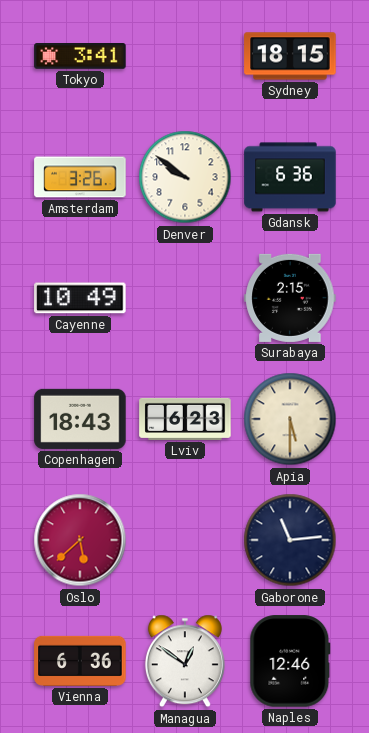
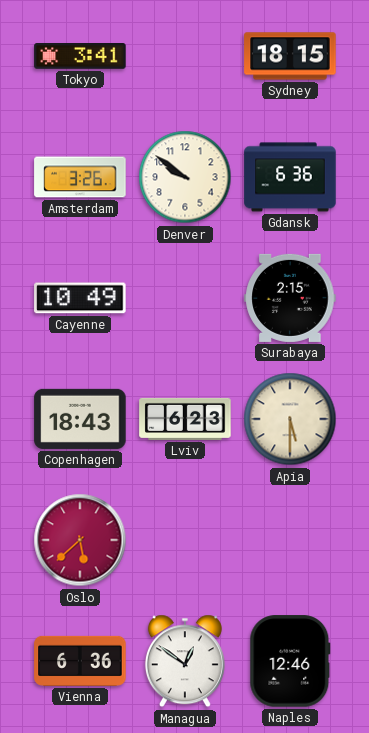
Gaborone: 11:14 -> none
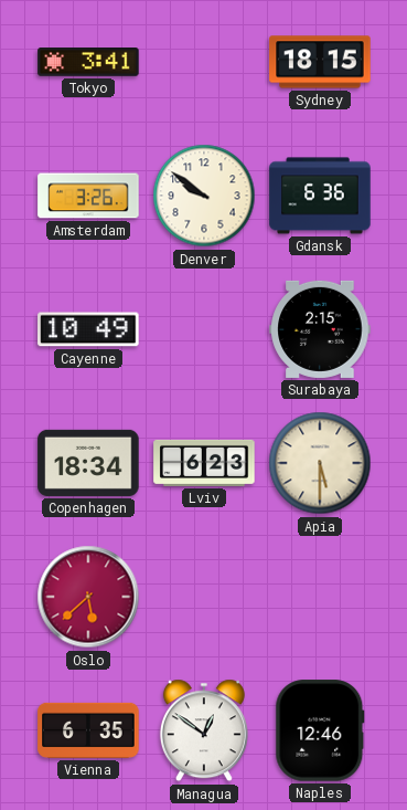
Copenhagen: 18:43 -> 18:34
Vienna: 6:36 -> 6:35
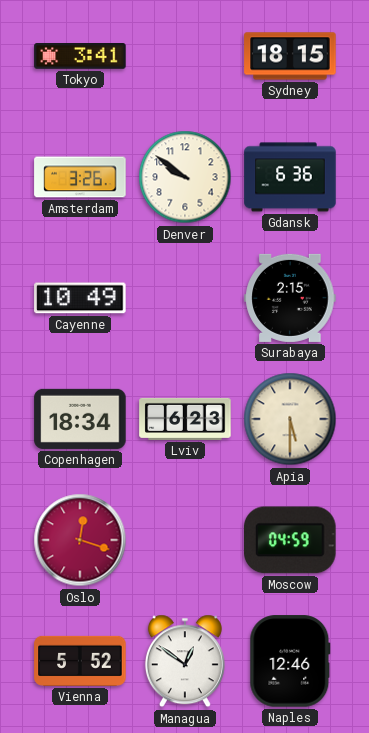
Oslo: 5:38 -> 12:18
Moscow: none -> 04:59
Vienna: 6:35 -> 5:52
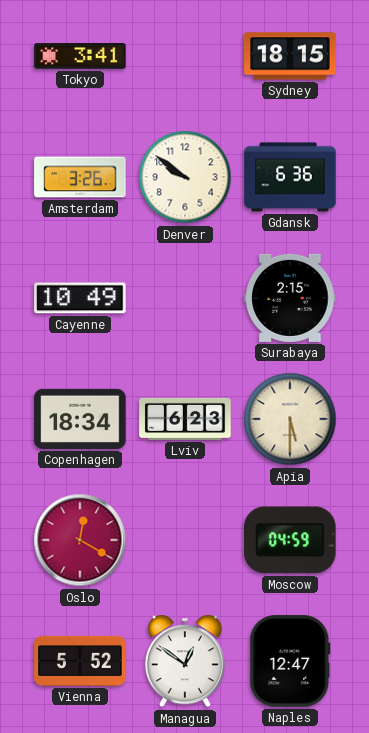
Oslo: 12:18 -> 12:20
Naples: 12:46 -> 12:47
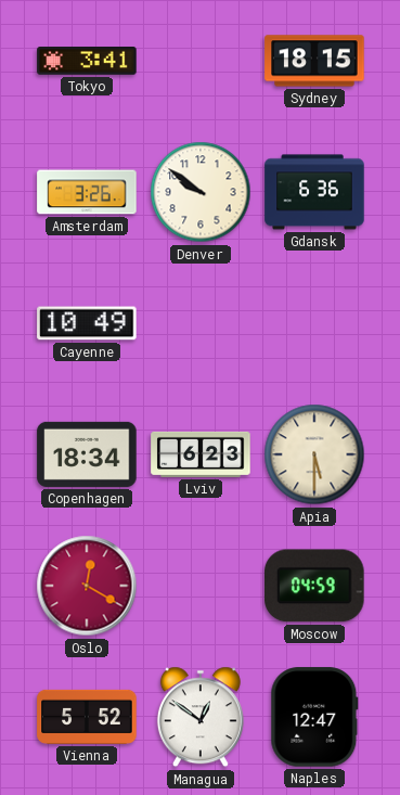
Surabaya: 2:15 -> none
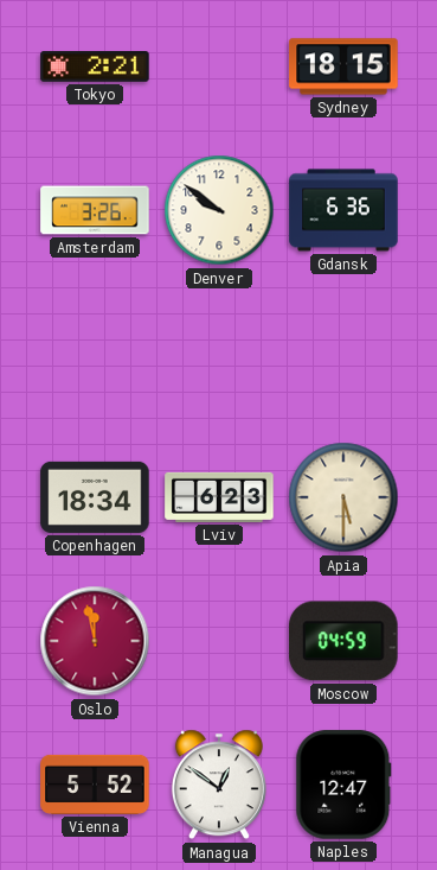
Tokyo: 3:41 -> 2:21
Cayenne: 10:49 -> none
Oslo: 12:20 -> 11:58
